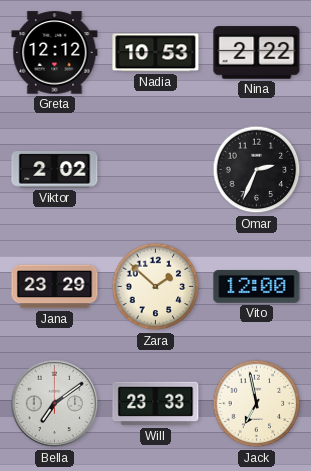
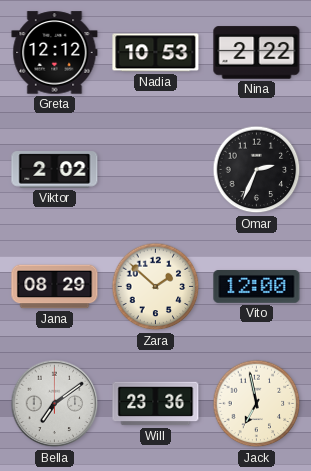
Jana: 23:29 -> 08:29
Will: 23:33 -> 23:36
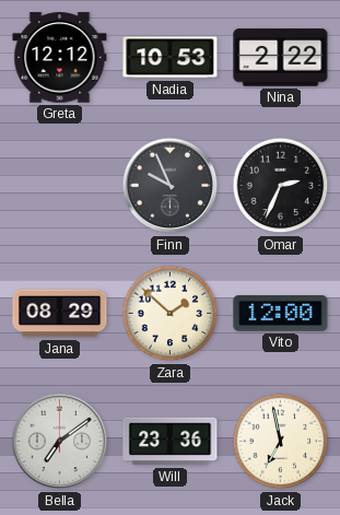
Viktor: 2:02 -> none
Finn: none -> 9:56
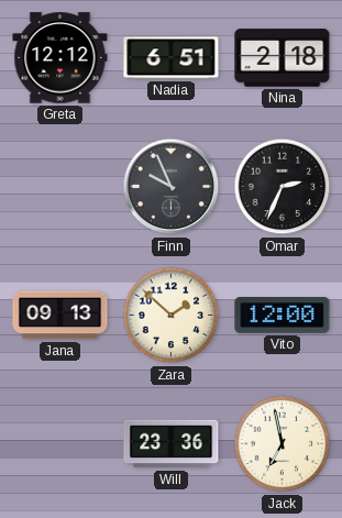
Nadia: 10:53 -> 6:51
Nina: 2:22 -> 2:18
Jana: 08:29 -> 09:13
Bella: 7:09 -> none
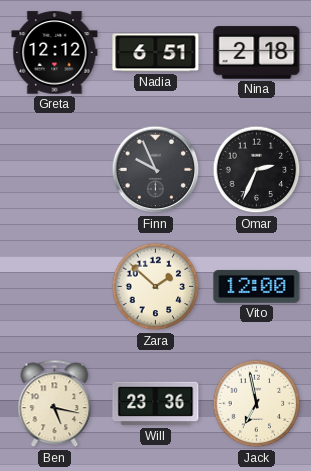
Jana: 09:13 -> none
Ben: none -> 5:17
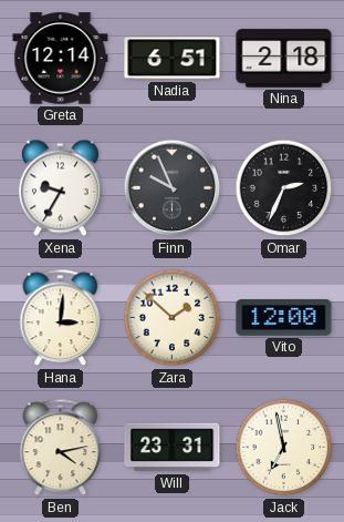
Greta: 12:12 -> 12:14
Xena: none -> 9:35
Hana: none -> 3:01
Ben: 5:17 -> 4:13
Will: 23:36 -> 23:31
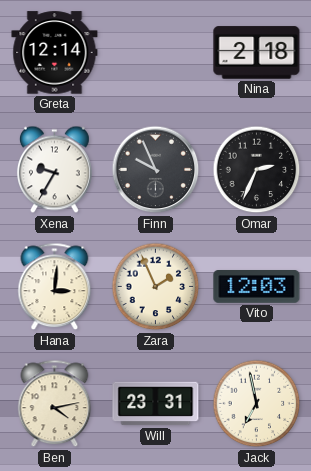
Nadia: 6:51 -> none
Zara: 1:52 -> 1:56
Vito: 12:00 -> 12:03
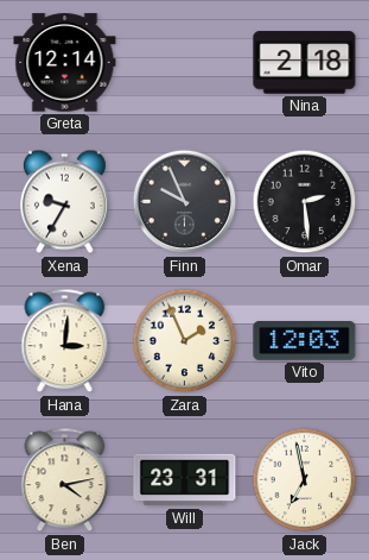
Omar: 2:34 -> 2:29
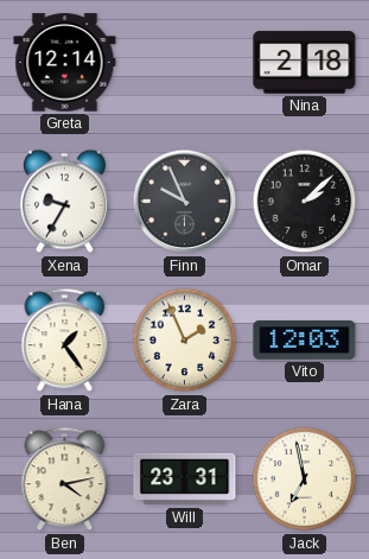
Omar: 2:29 -> 2:08
Hana: 3:01 -> 1:24
